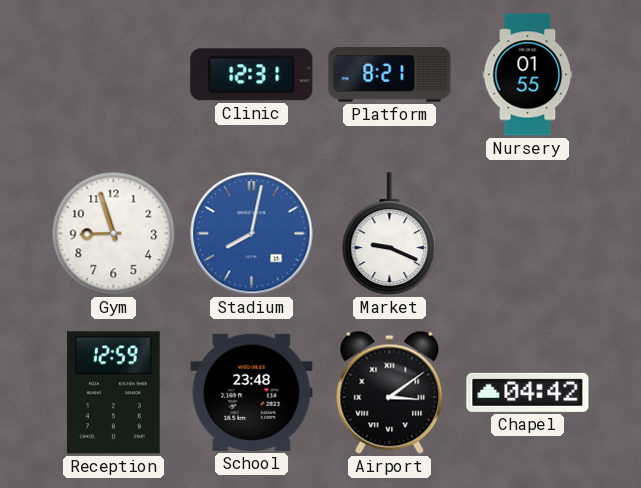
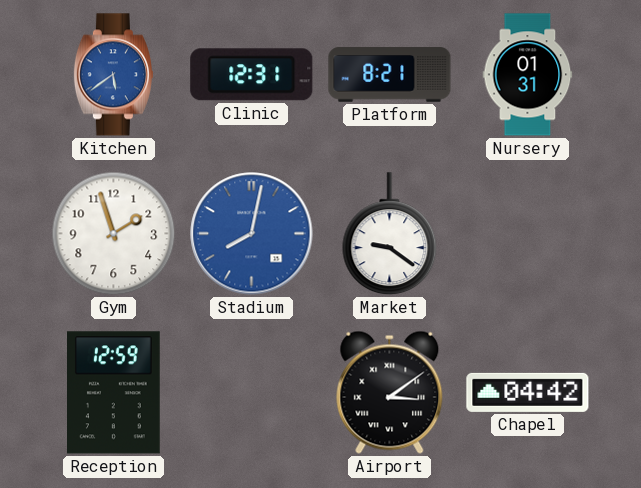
Kitchen: none -> 5:39
Nursery: 01:55 -> 01:31
Gym: 8:57 -> 1:57
Market: 9:19 -> 9:21
School: 23:48 -> none
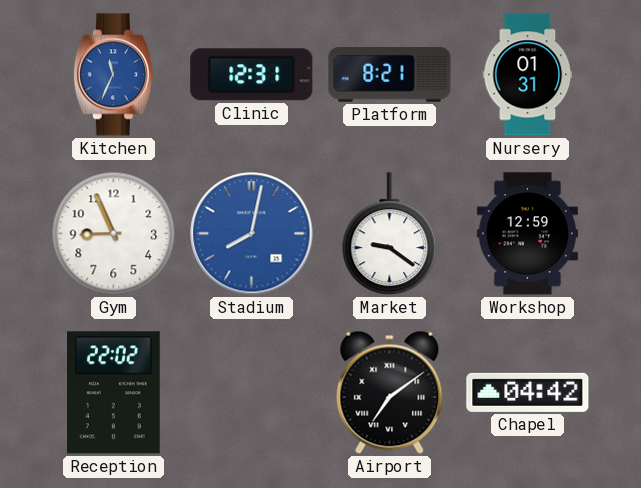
Kitchen: 5:39 -> 11:34
Gym: 1:57 -> 8:56
Workshop: none -> 12:59
Reception: 12:59 -> 22:02
Airport: 3:09 -> 7:09
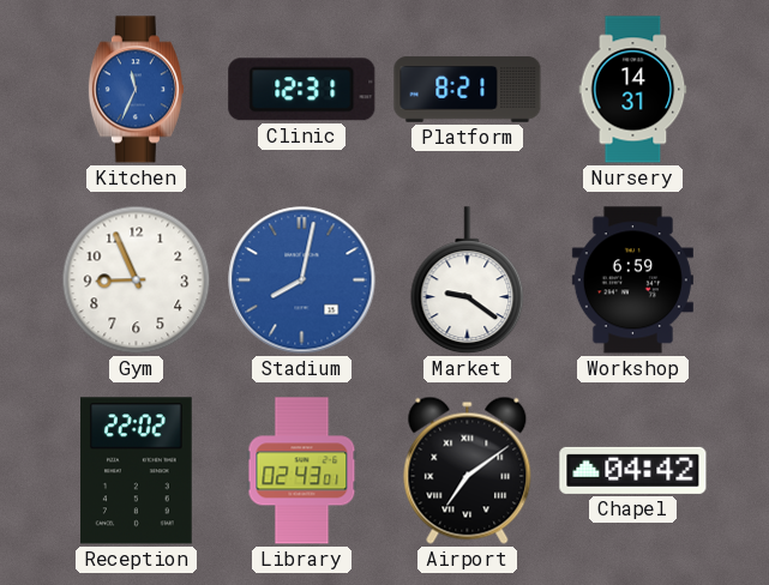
Nursery: 01:31 -> 14:31
Workshop: 12:59 -> 6:59
Library: none -> 02:43
